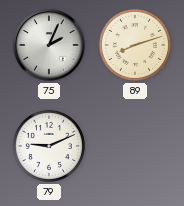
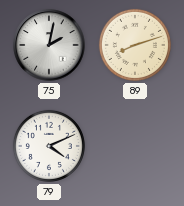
75: 2:04 -> 2:02
79: 9:11 -> 4:11
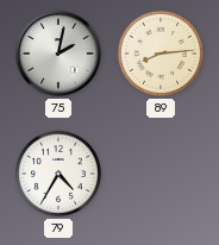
89: 8:12 -> 8:14
79: 4:11 -> 4:35
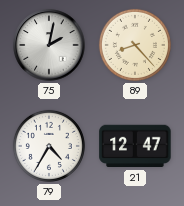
89: 8:14 -> 8:23
21: none -> 12:47
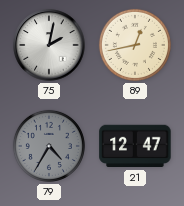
89: 8:23 -> 12:43
79 dial: white -> grey
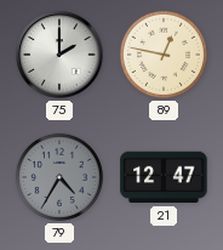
75: 2:02 -> 2:00
89: 12:43 -> 12:47
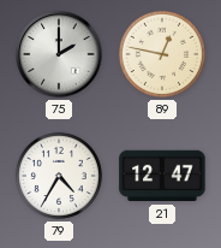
79 dial: grey -> white
